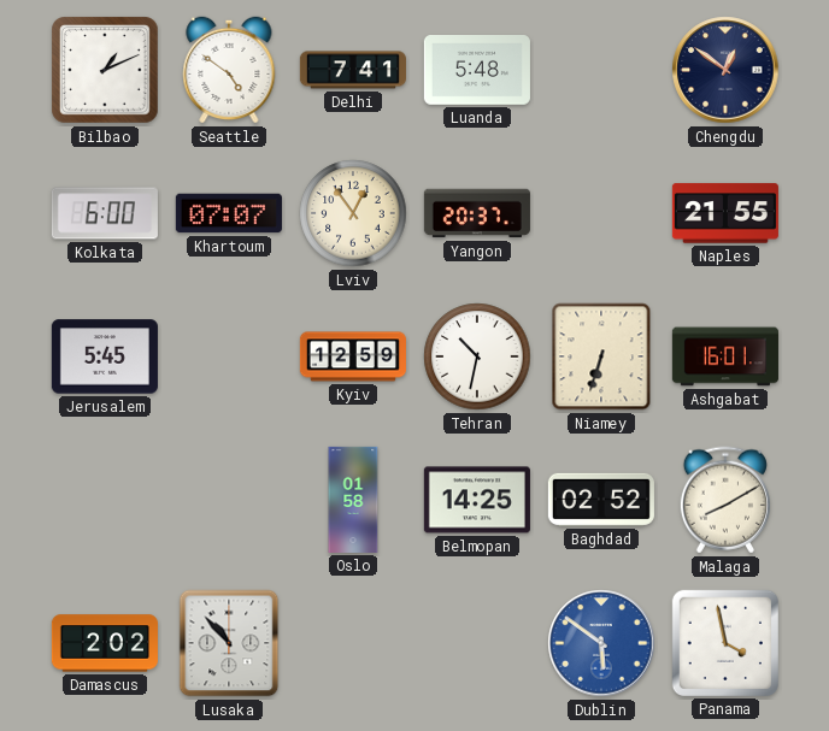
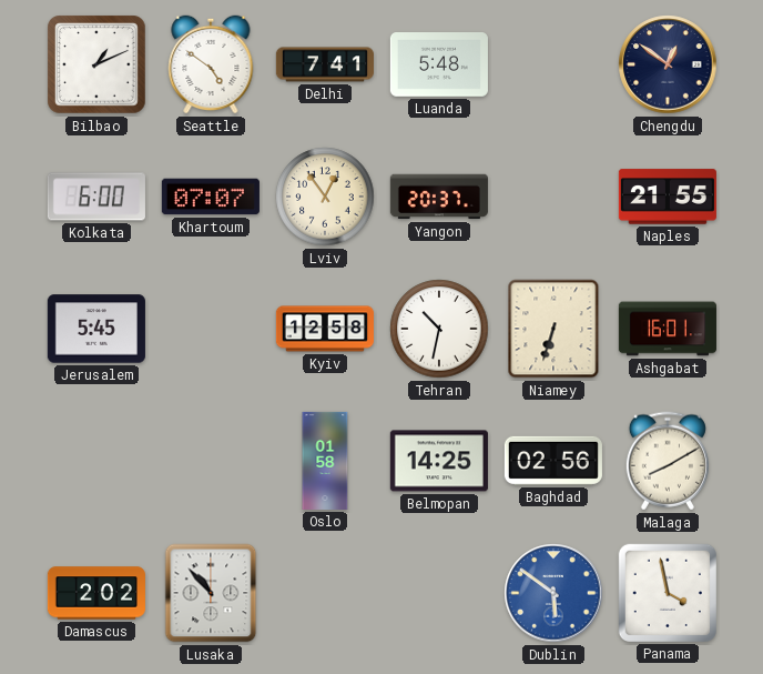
Kyiv: 12:59 -> 12:58
Baghdad: 02:52 -> 02:56
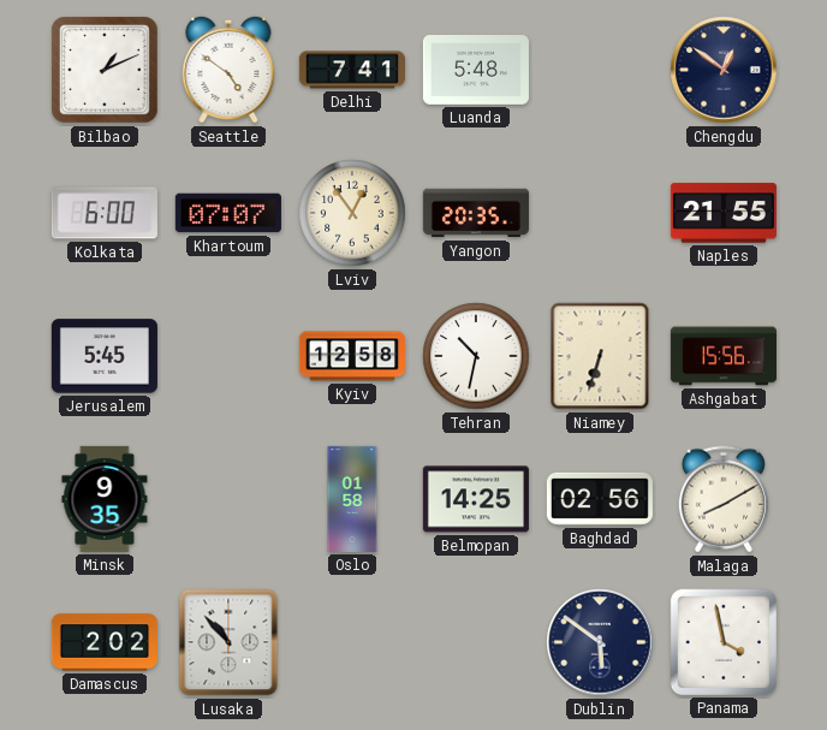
Yangon: 20:37 -> 20:35
Ashgabat: 16:01 -> 15:56
Minsk: none -> 9:35
Dublin dial: blue -> navy
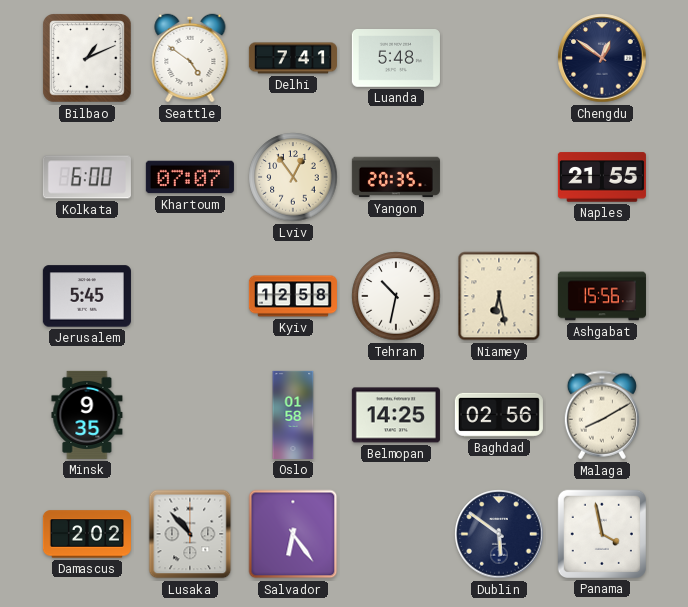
Niamey: 6:33 -> 6:28
Salvador: none -> 6:24
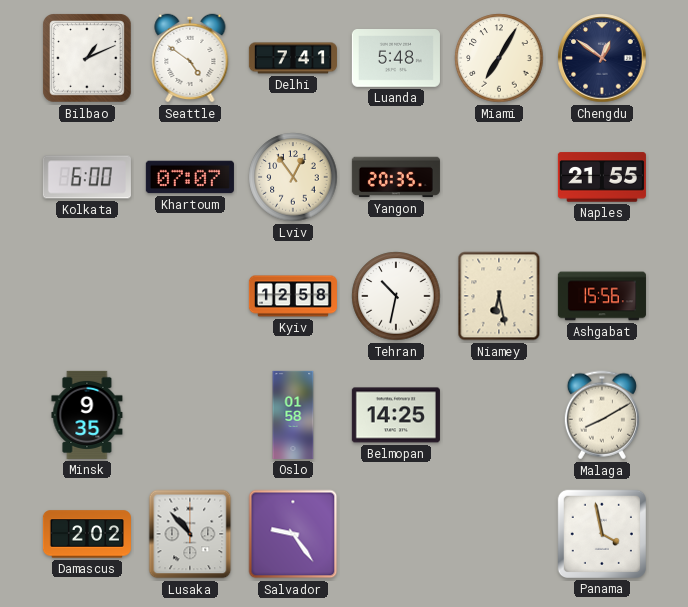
Miami: none -> 7:05
Jerusalem: 5:45 -> none
Baghdad: 02:56 -> none
Salvador: 6:24 -> 9:24
Dublin: 5:51 -> none
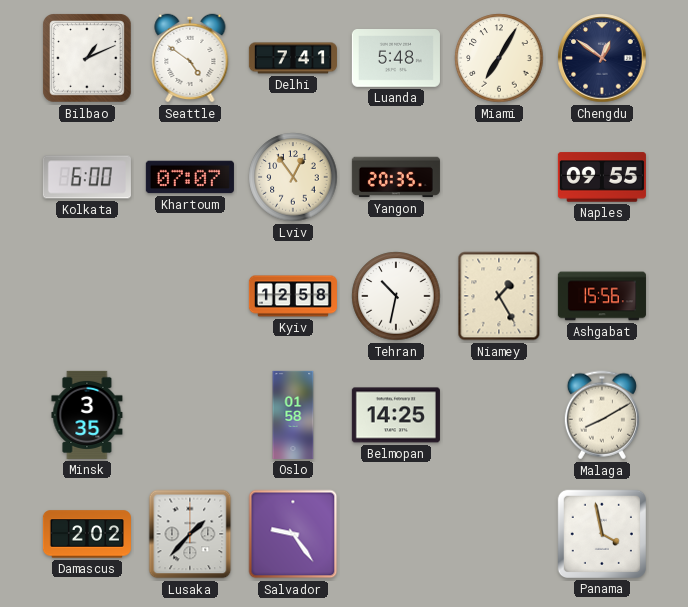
Naples: 21:55 -> 09:55
Niamey: 6:28 -> 1:25
Minsk: 9:35 -> 3:35
Lusaka: 10:53 -> 1:37
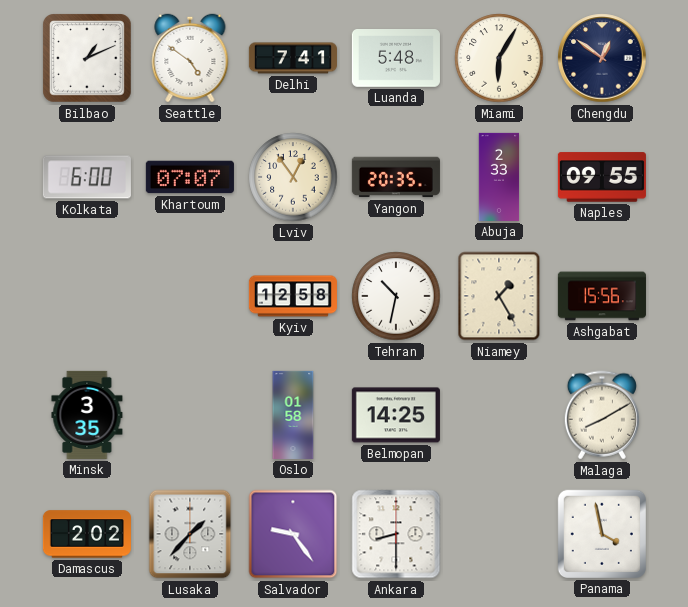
Miami: 7:05 -> 6:05
Abuja: none -> 2:33
Ankara: none -> 8:30
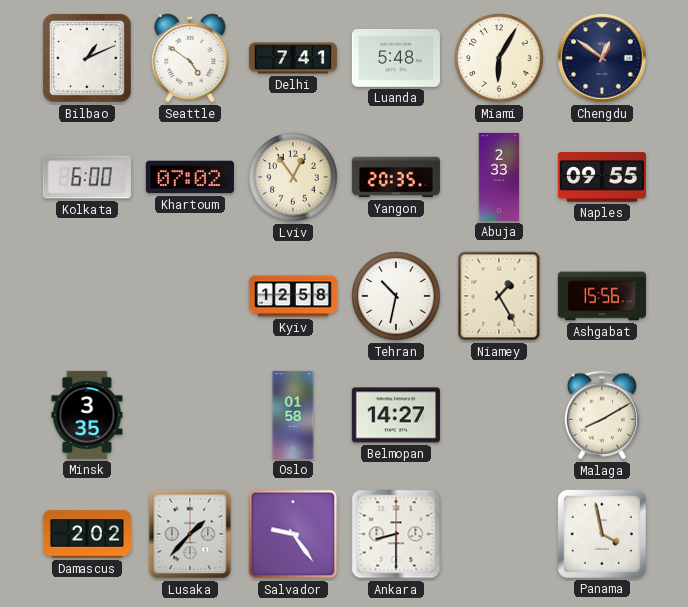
Khartoum: 07:07 -> 07:02
Belmopan: 14:25 -> 14:27
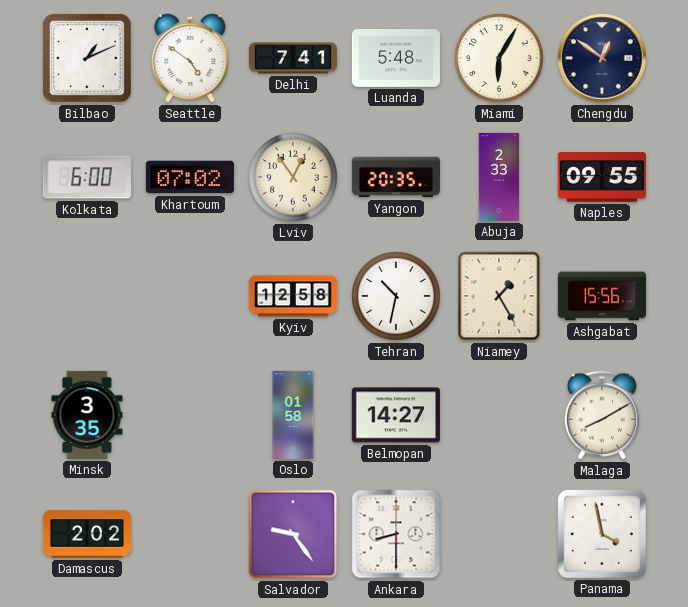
Lusaka: 1:37 -> none
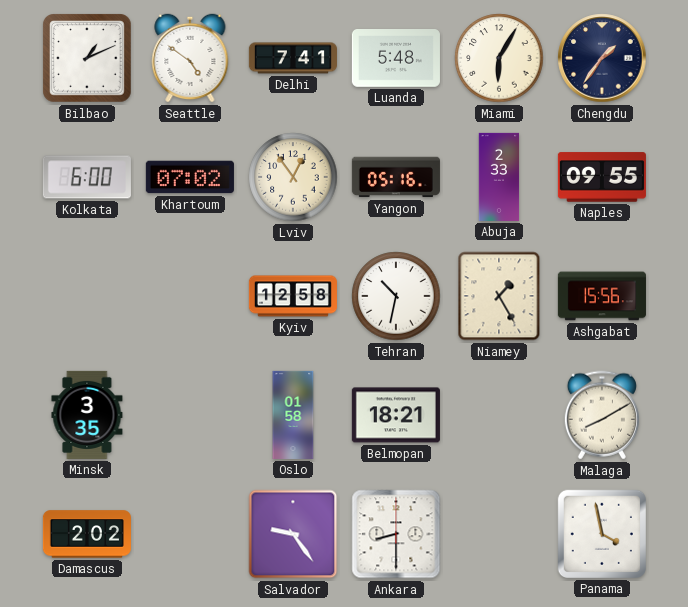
Chengdu: 12:51 -> 1:36
Yangon: 20:35 -> 05:16
Belmopan: 14:27 -> 18:21
